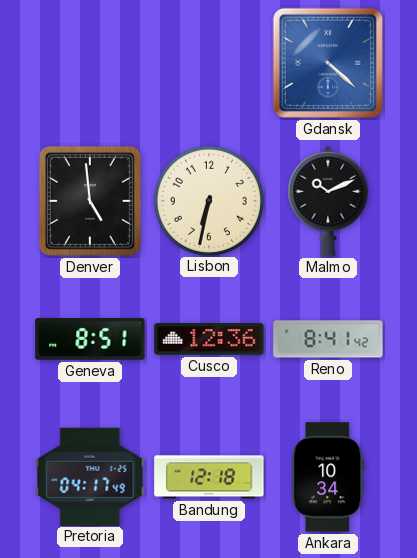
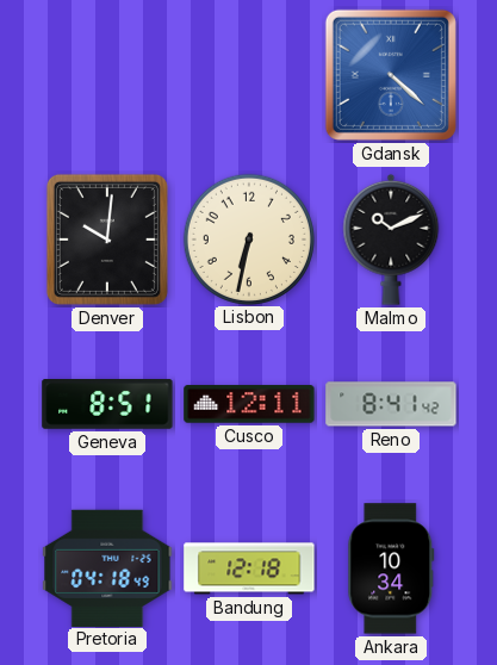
Denver: 4:59 -> 10:01
Cusco: 12:36 -> 12:11
Pretoria: 04:17 -> 04:18
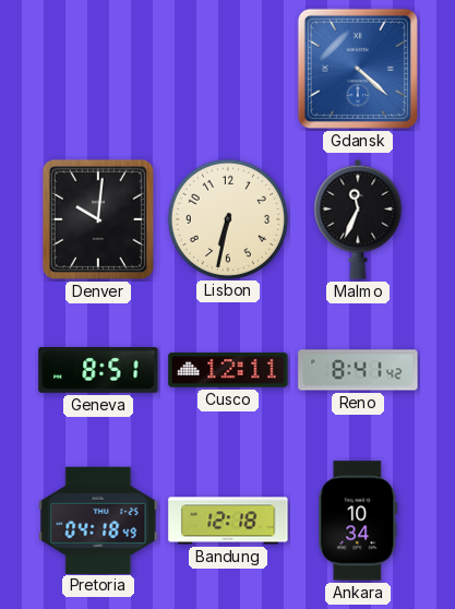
Malmo: 10:11 -> 11:34
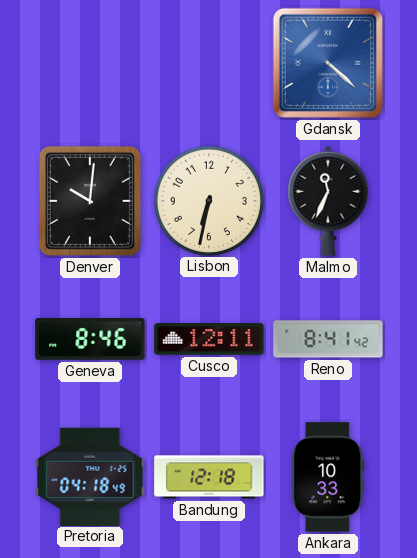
Geneva: 8:51 -> 8:46
Ankara: 10:34 -> 10:33
